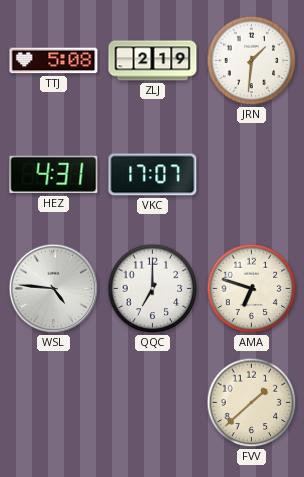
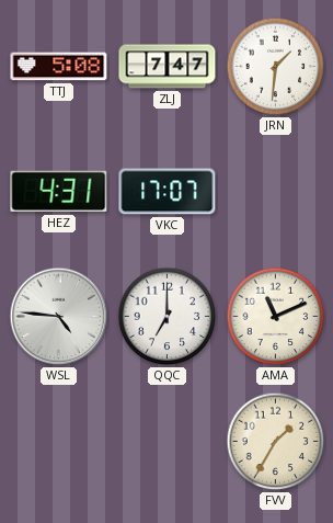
ZLJ: 2:19 -> 7:47
AMA: 6:48 -> 11:11
FVV: 1:38 -> 1:35
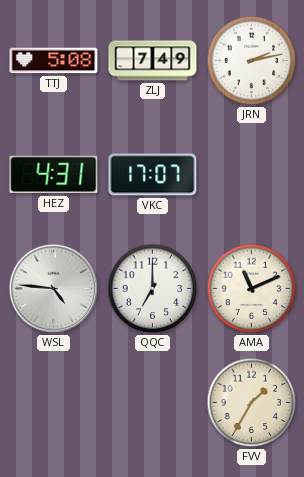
ZLJ: 7:47 -> 7:49
JRN: 1:31 -> 2:13
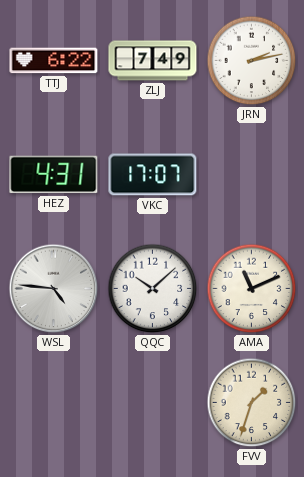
TTJ: 5:08 -> 6:22
QQC: 7:00 -> 10:08
FVV: 1:35 -> 1:33
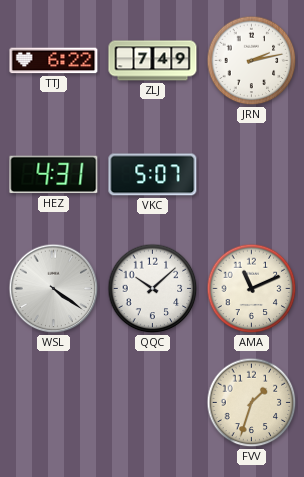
VKC: 17:07 -> 5:07
WSL: 4:46 -> 4:21
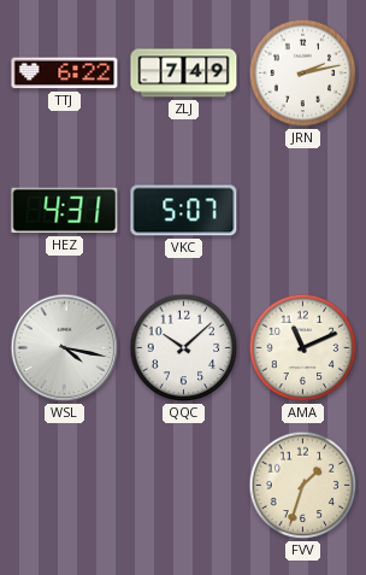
WSL: 4:21 -> 4:17
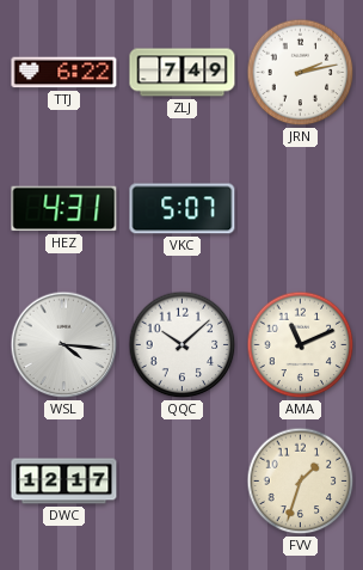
WSL: 4:17 -> 4:16
DWC: none -> 12:17
